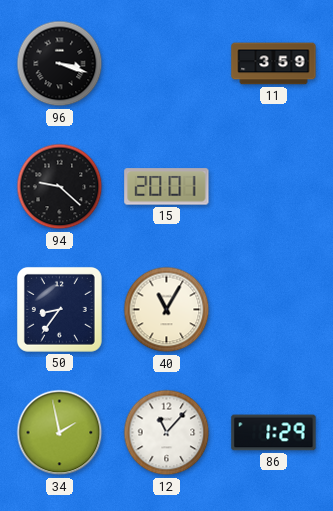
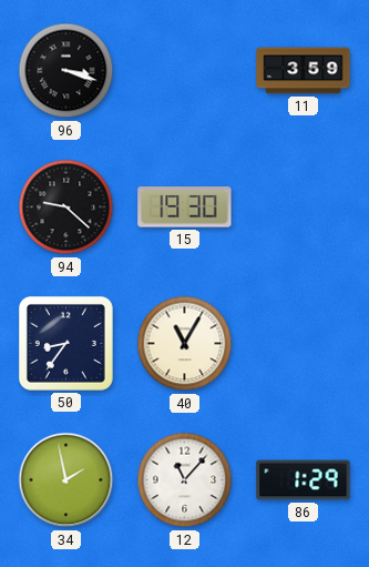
15: 20:01 -> 19:30
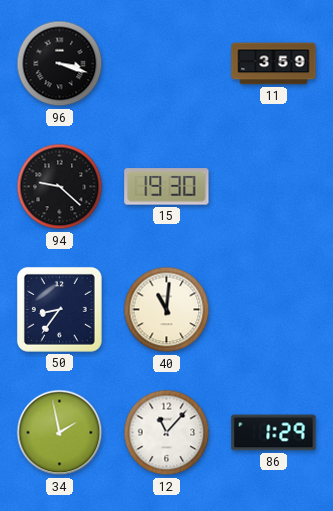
40: 11:05 -> 11:01
